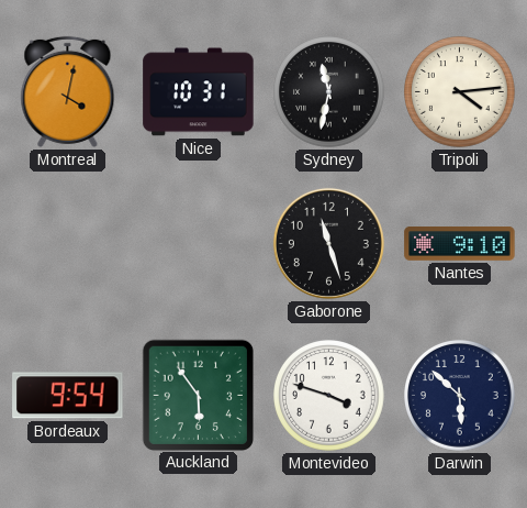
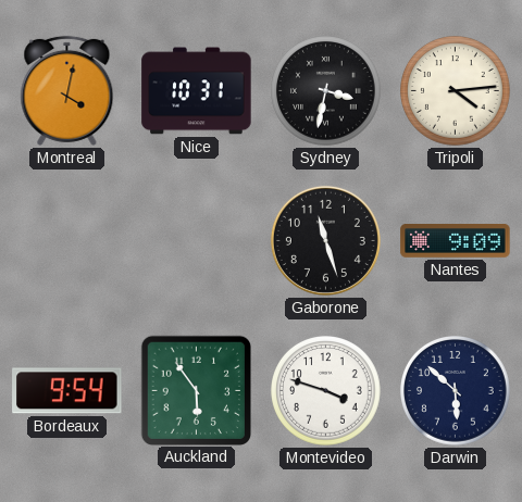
Sydney: 11:32 -> 3:32
Nantes: 9:10 -> 9:09
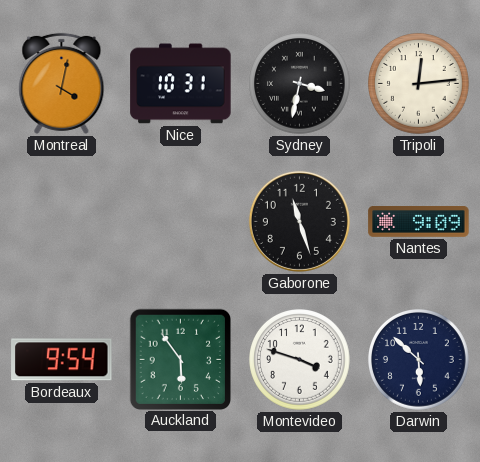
Tripoli: 4:14 -> 12:14
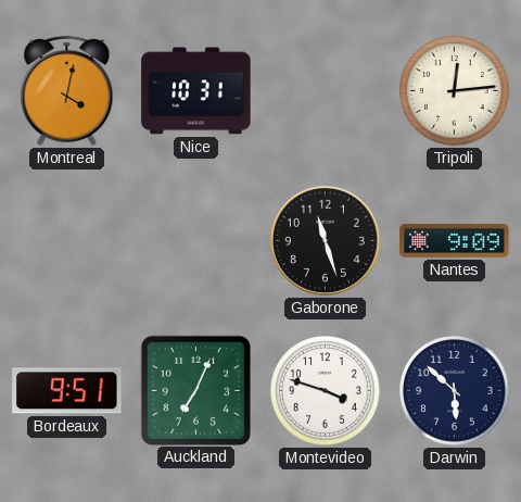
Sydney: 3:32 -> none
Bordeaux: 9:54 -> 9:51
Auckland: 5:54 -> 7:04
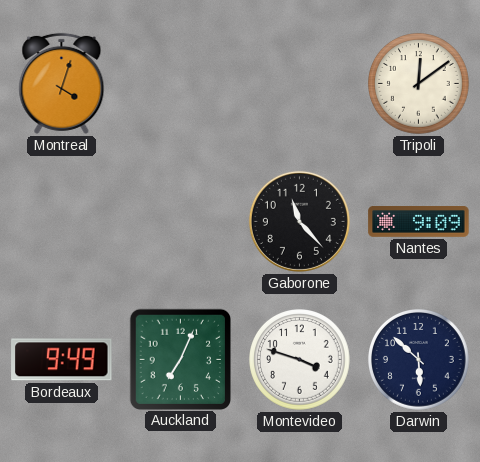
Montreal: 4:02 -> 4:03
Nice: 10:31 -> none
Tripoli: 12:14 -> 12:09
Gaborone: 11:27 -> 11:23
Bordeaux: 9:51 -> 9:49
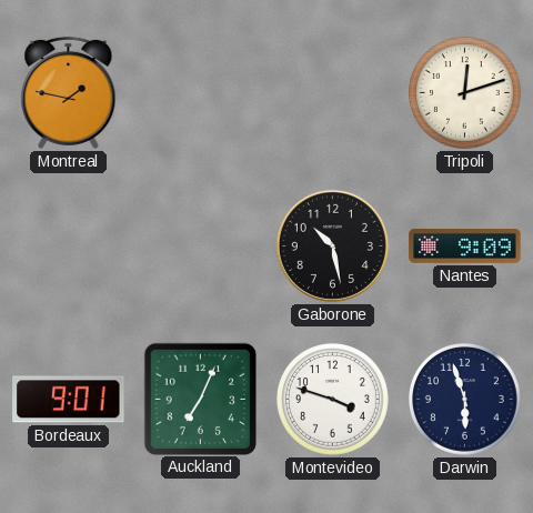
Montreal: 4:03 -> 1:47
Tripoli: 12:09 -> 12:12
Gaborone: 11:23 -> 10:28
Bordeaux: 9:49 -> 9:01
Darwin: 5:52 -> 5:57
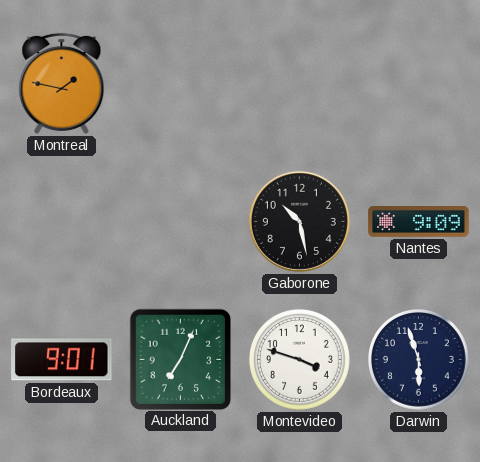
Tripoli: 12:12 -> none
